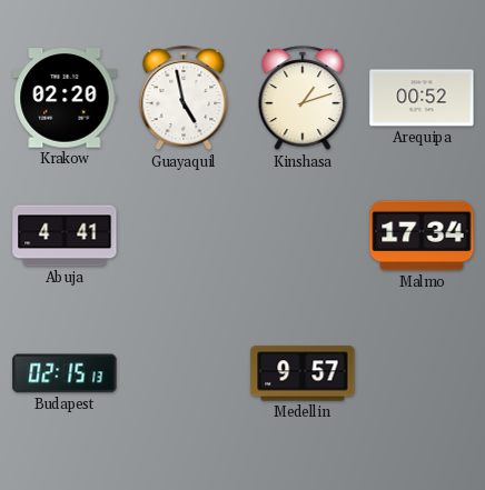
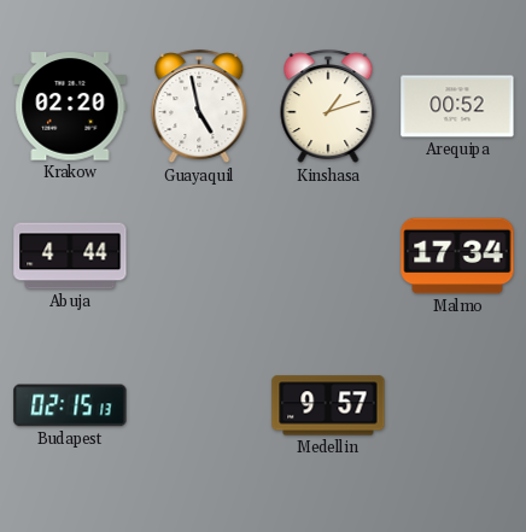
Abuja: 4:41 -> 4:44
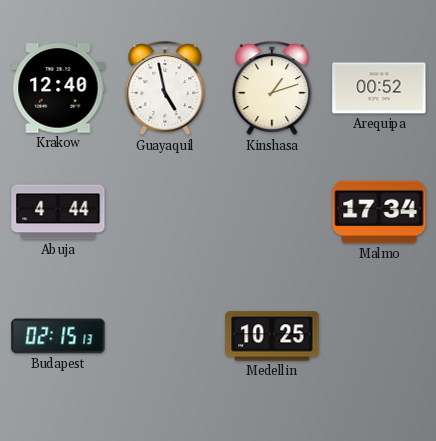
Krakow: 02:20 -> 12:40
Medellin: 9:57 -> 10:25
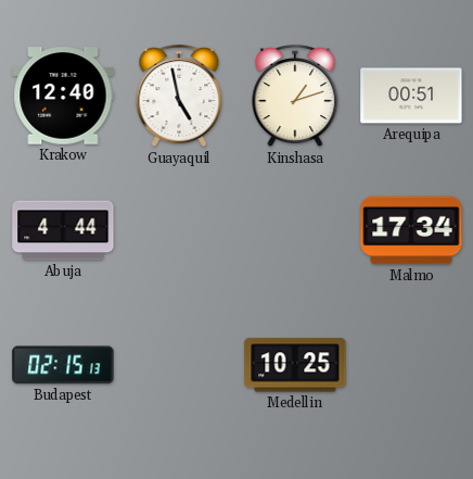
Arequipa: 00:52 -> 00:51
